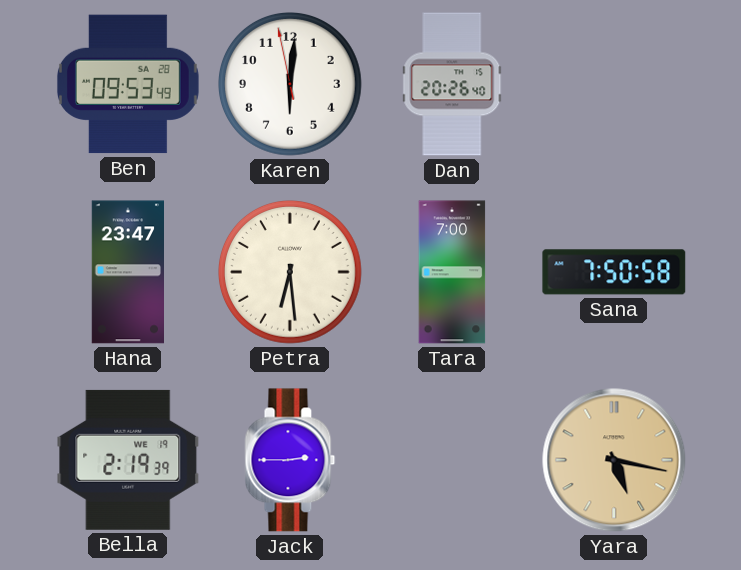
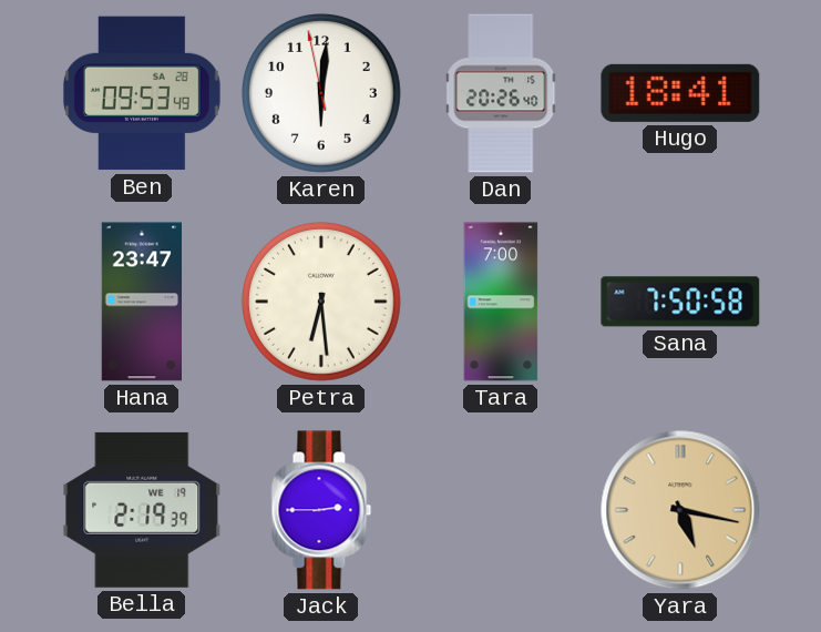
Hugo: none -> 18:41
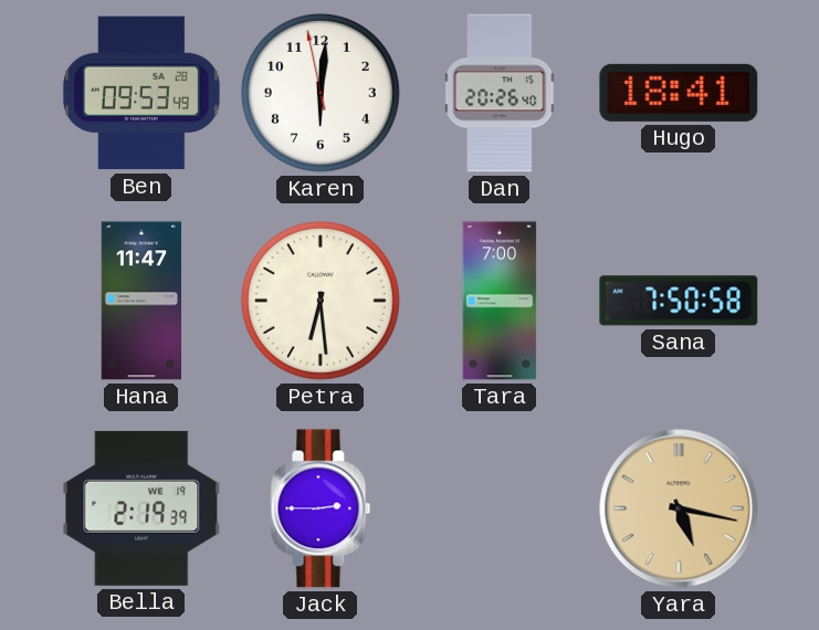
Hana: 23:47 -> 11:47
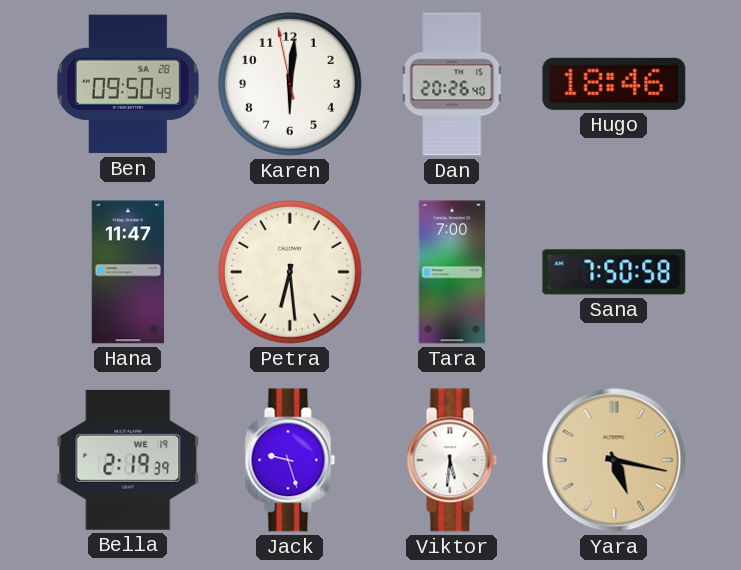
Ben: 09:53 -> 09:50
Hugo: 18:41 -> 18:46
Jack: 2:45 -> 9:27
Viktor: none -> 5:31
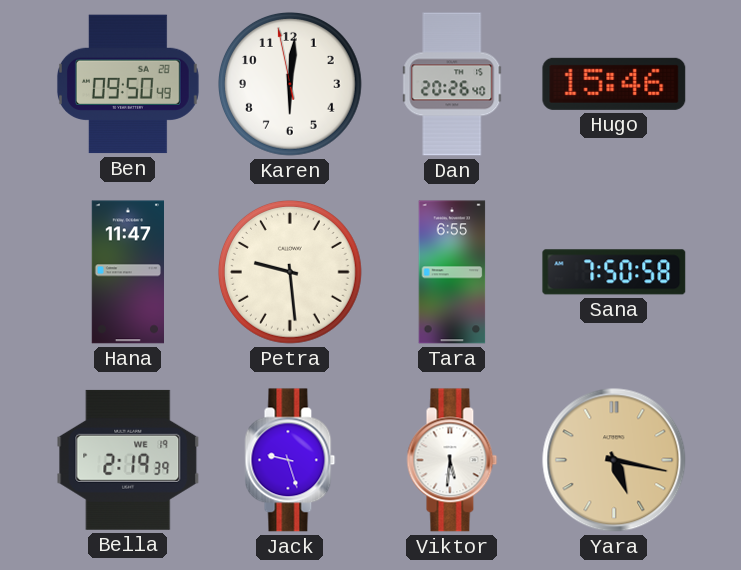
Hugo: 18:46 -> 15:46
Petra: 6:29 -> 9:29
Tara: 7:00 -> 6:55
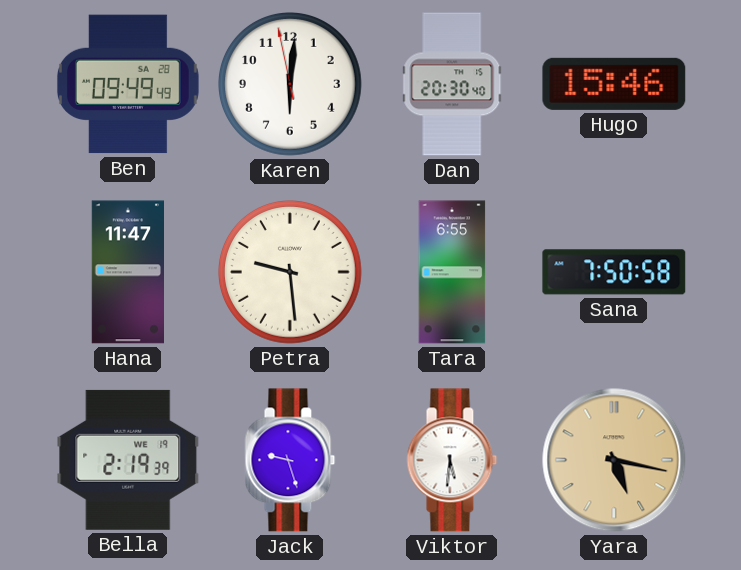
Ben: 09:50 -> 09:49
Dan: 20:26 -> 20:30
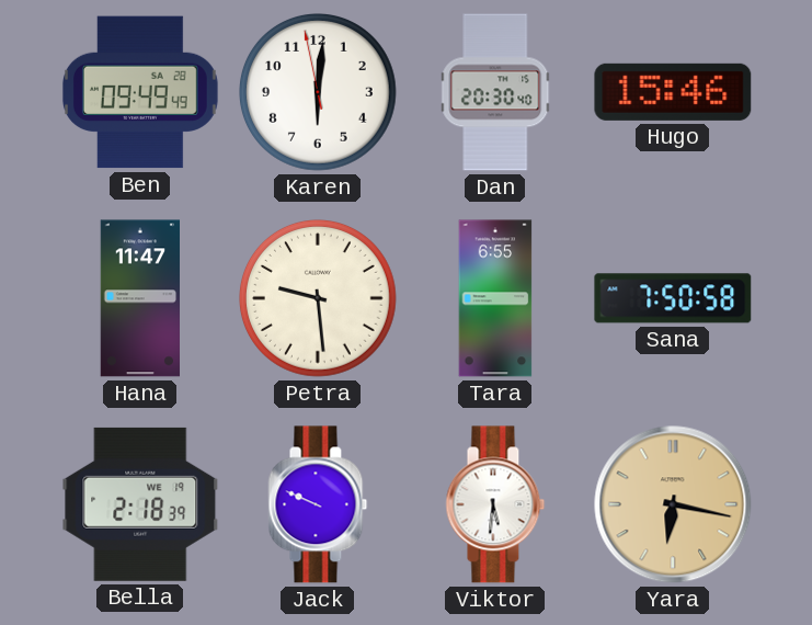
Bella: 2:19 -> 2:18
Jack: 9:27 -> 9:49
Yara: 5:17 -> 6:17
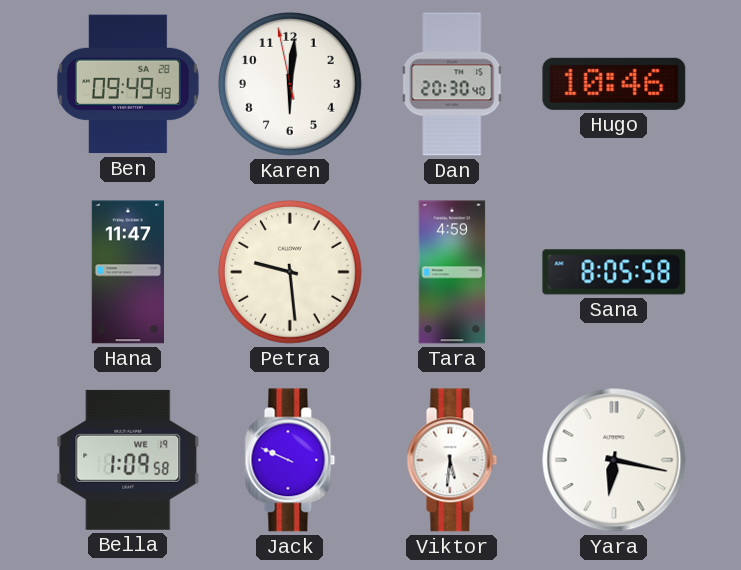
Hugo: 15:46 -> 10:46
Tara: 6:55 -> 4:59
Sana: 7:50 -> 8:05
Bella: 2:18 -> 1:09
Yara dial: champagne -> white
